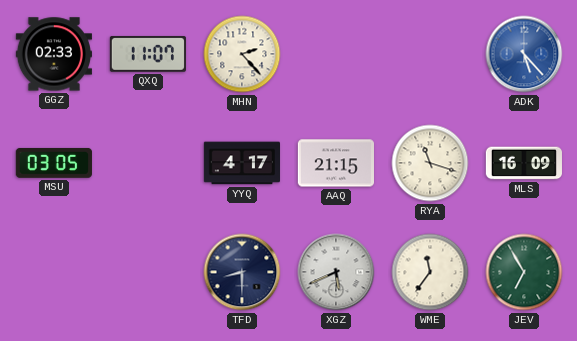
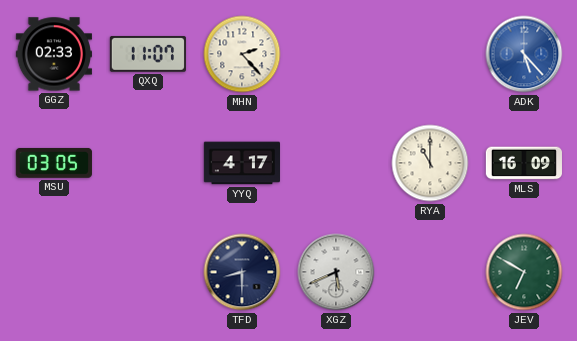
AAQ: 21:15 -> none
RYA: 11:18 -> 11:00
WME: 11:36 -> none
JEV: 6:55 -> 6:50
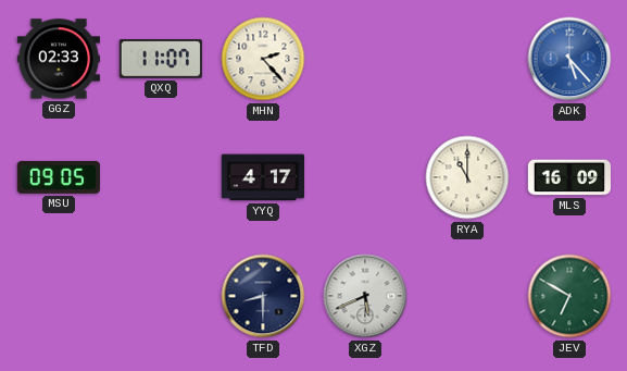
MSU: 03:05 -> 09:05
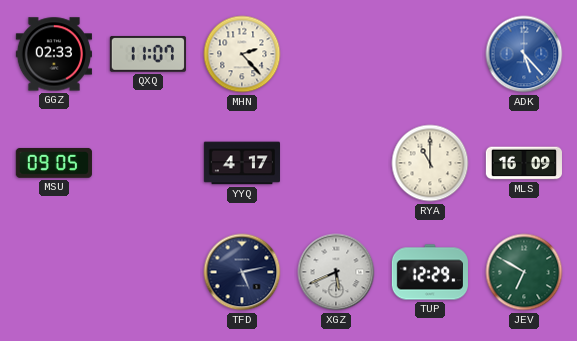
TFD: 8:30 -> 5:13
TUP: none -> 12:29
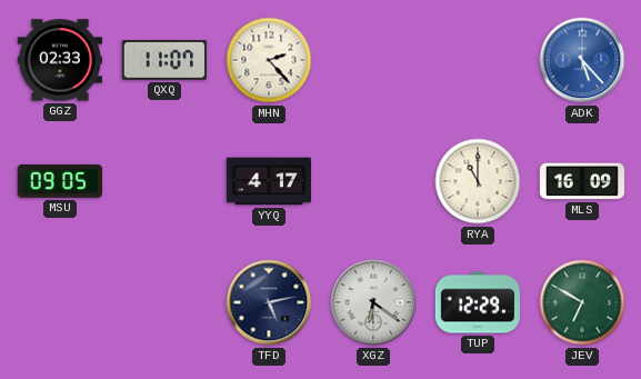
XGZ: 5:41 -> 6:21
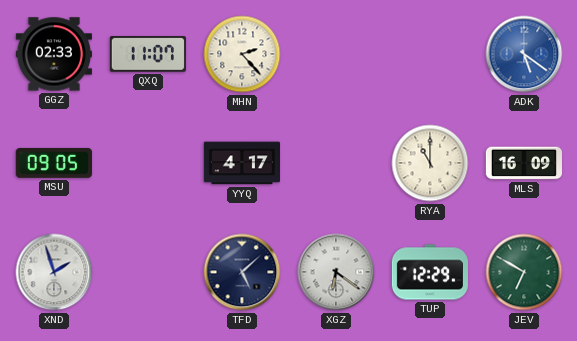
ADK: 5:23 -> 5:21
XND: none -> 1:57
TFD: 5:13 -> 5:08
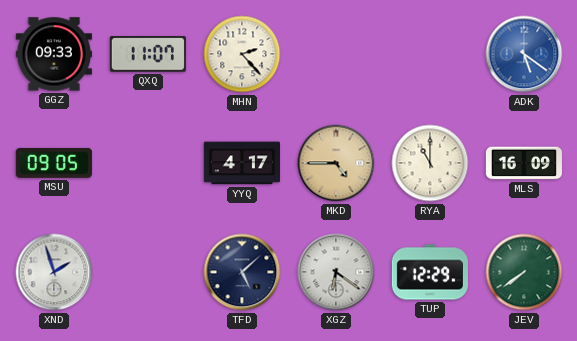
GGZ: 02:33 -> 09:33
MKD: none -> 4:45
JEV: 6:50 -> 7:39
